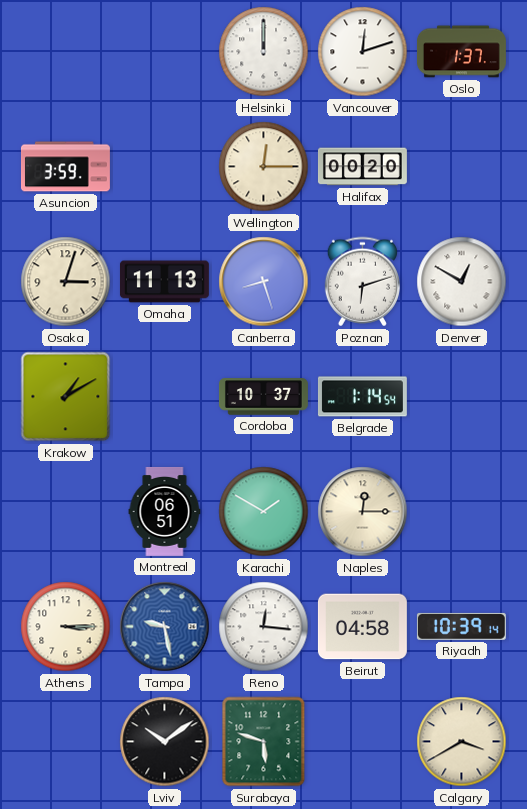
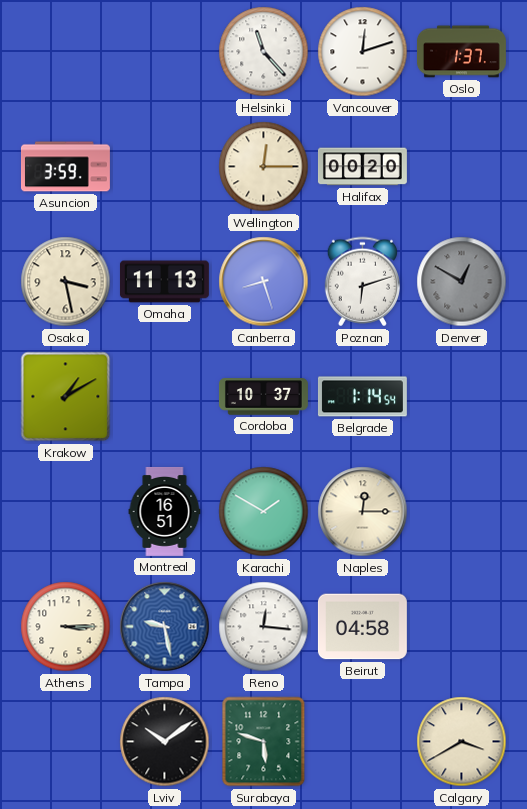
Helsinki: 12:00 -> 11:23
Osaka: 3:03 -> 3:28
Denver dial: white -> grey
Montreal: 06:51 -> 16:51
Riyadh: 10:39 -> none
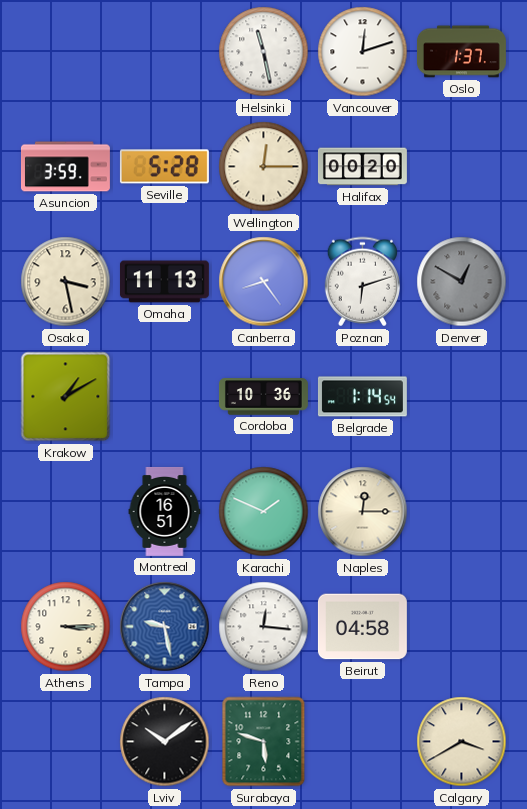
Helsinki: 11:23 -> 11:28
Seville: none -> 5:28
Canberra: 8:27 -> 8:24
Cordoba: 10:37 -> 10:36
Karachi: 1:50 -> 1:49
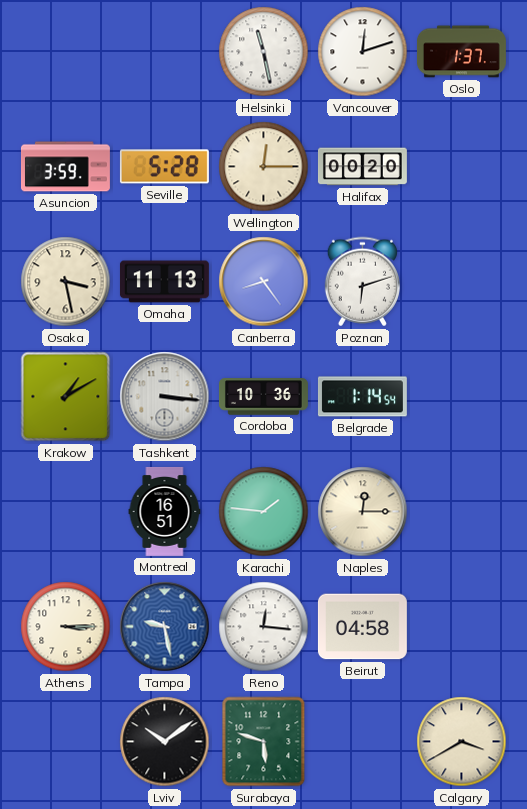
Denver: 12:50 -> none
Tashkent: none -> 3:16
Karachi: 1:49 -> 1:46
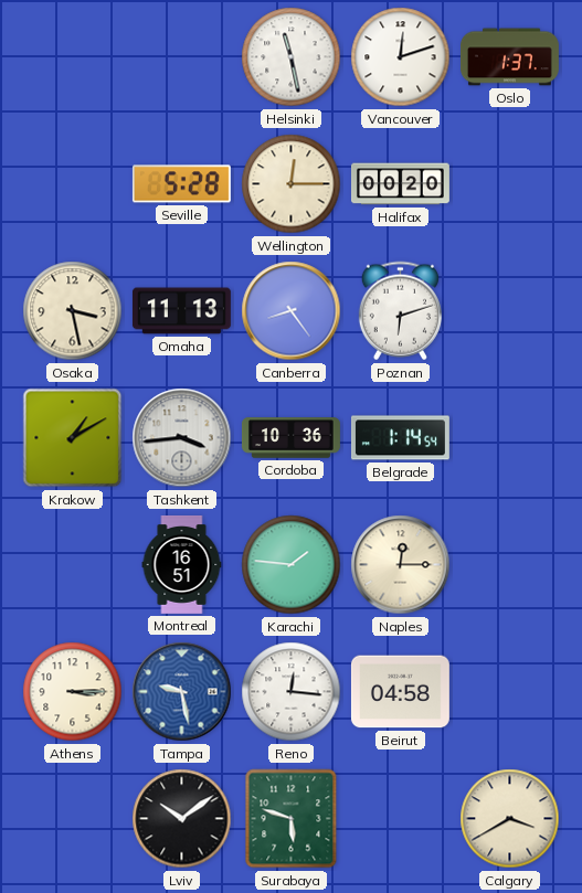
Asuncion: 3:59 -> none
Tashkent: 3:16 -> 3:44
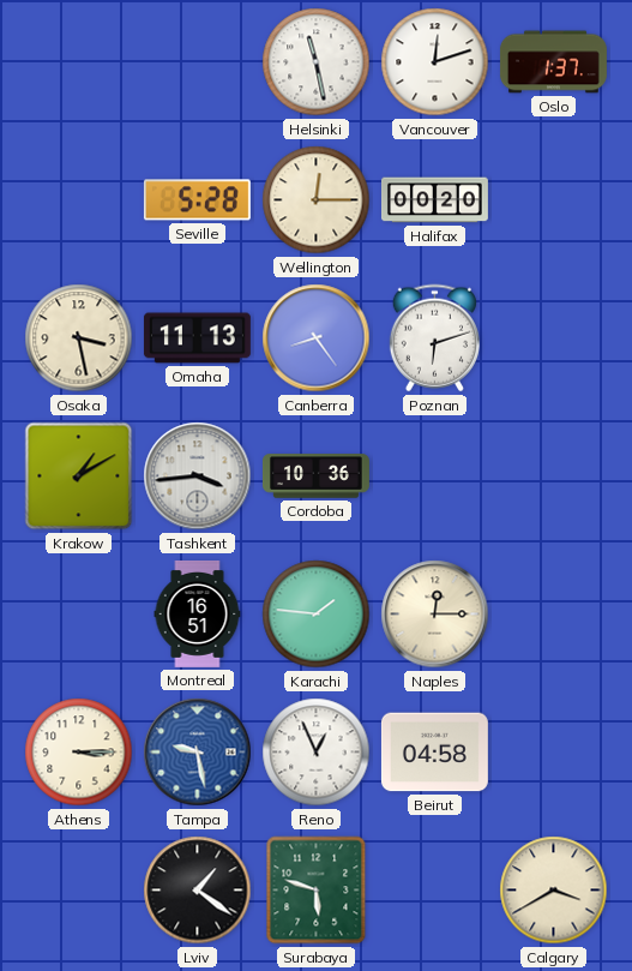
Belgrade: 1:14 -> none
Reno: 12:16 -> 12:56
Lviv: 10:09 -> 1:21
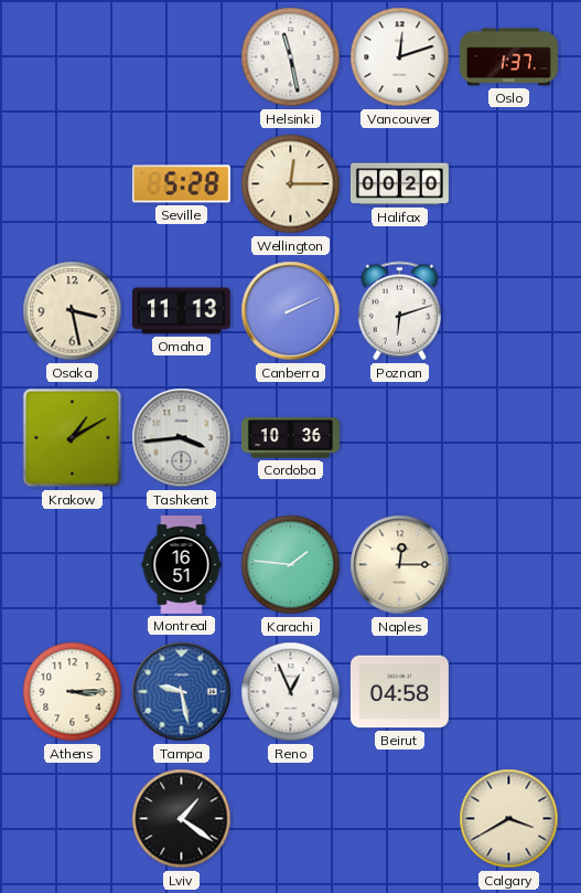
Canberra: 8:24 -> 2:11
Surabaya: 5:48 -> none
